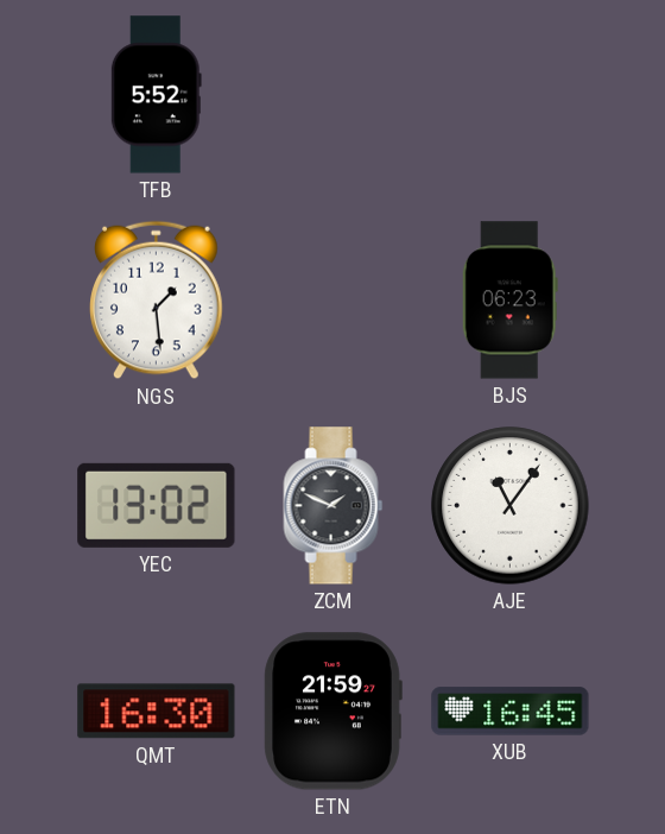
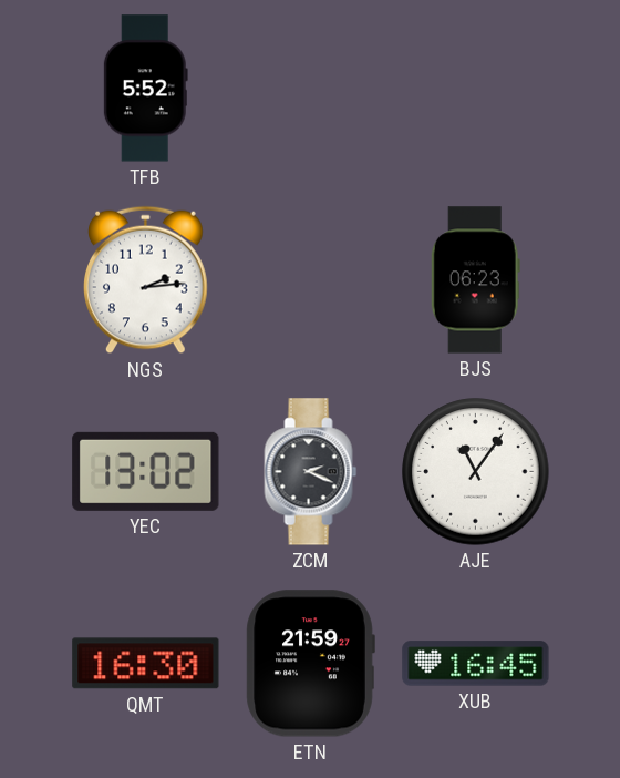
NGS: 1:29 -> 2:14
ZCM: 1:49 -> 2:19
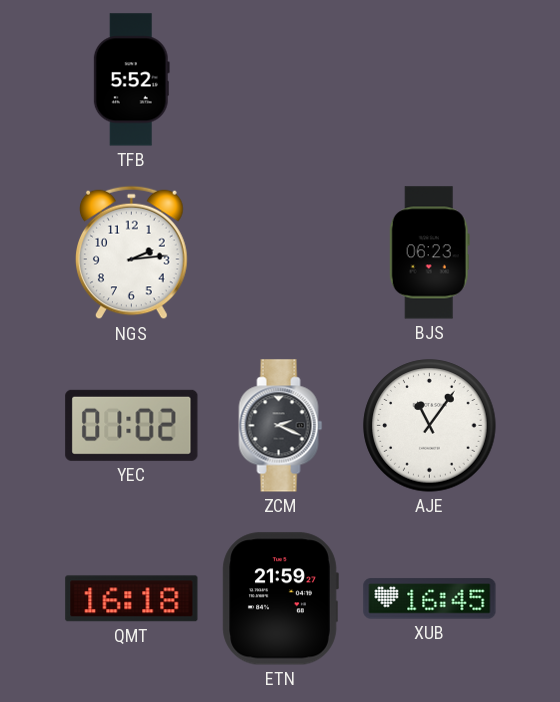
YEC: 13:02 -> 01:02
QMT: 16:30 -> 16:18
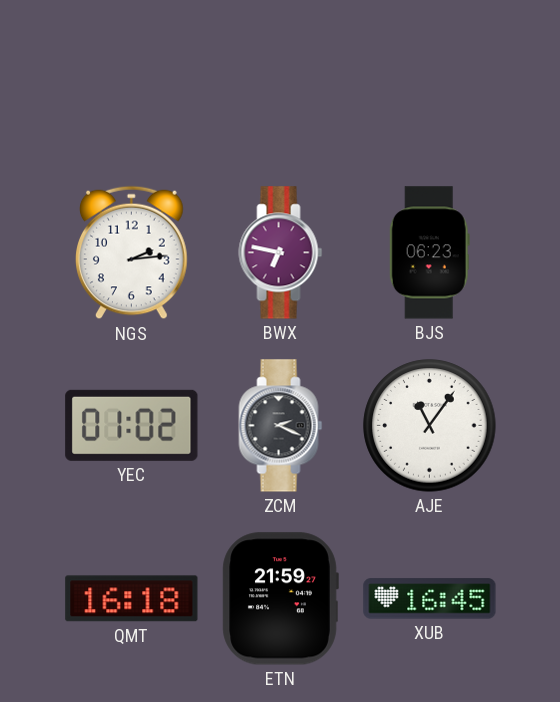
TFB: 5:52 -> none
BWX: none -> 6:47
